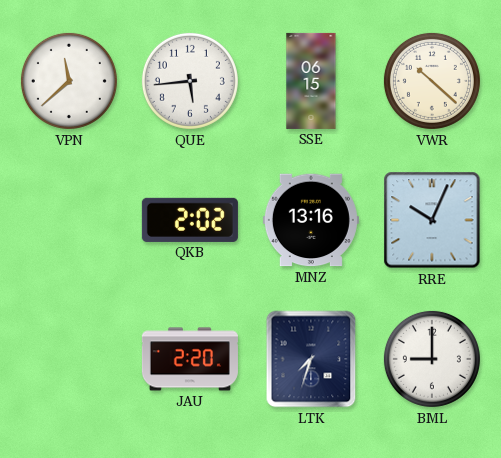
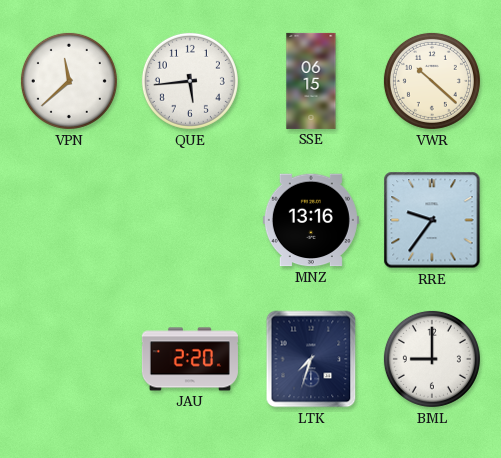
QKB: 2:02 -> none
RRE: 10:04 -> 9:36
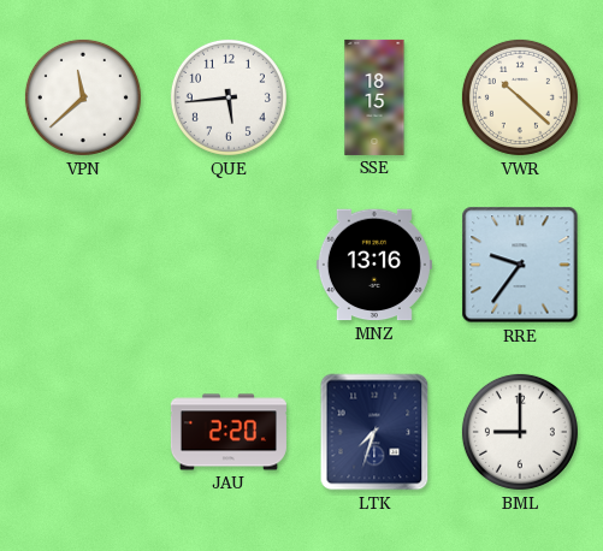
SSE: 06:15 -> 18:15
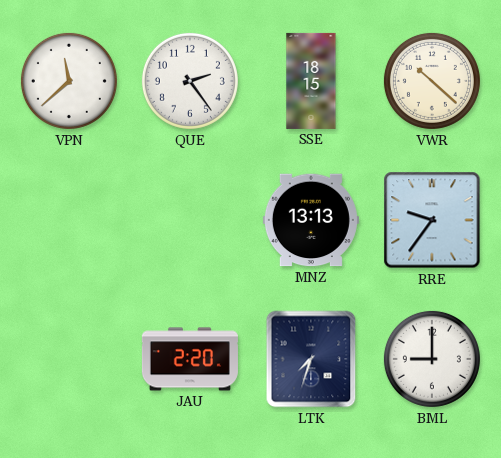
QUE: 5:44 -> 2:24
MNZ: 13:16 -> 13:13
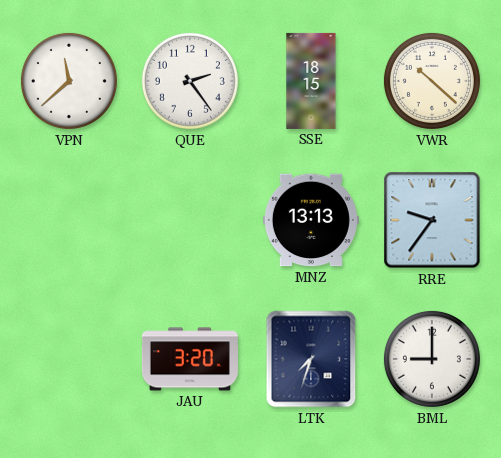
JAU: 2:20 -> 3:20
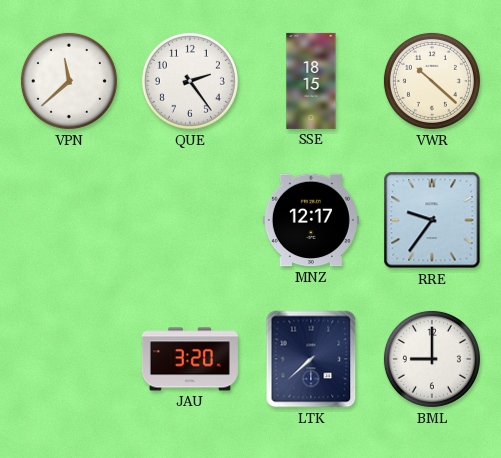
MNZ: 13:13 -> 12:17
LTK: 7:33 -> 7:38
